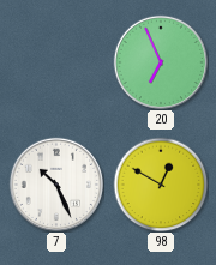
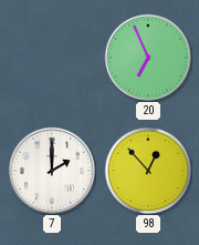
7: 10:26 -> 2:00
98: 12:50 -> 12:53
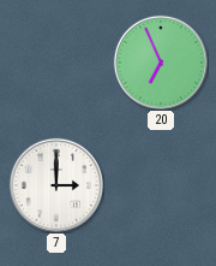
7: 2:00 -> 3:00
98: 12:53 -> none
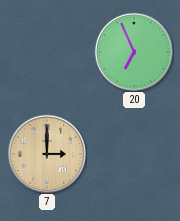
7 dial: white -> champagne
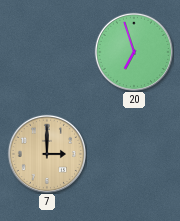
20: 6:56 -> 6:57
